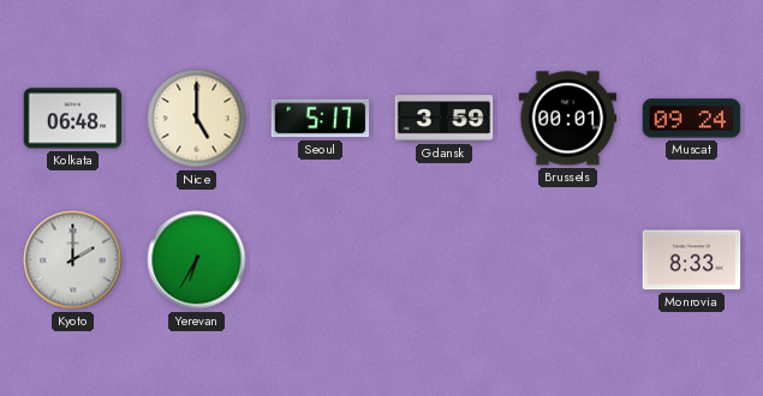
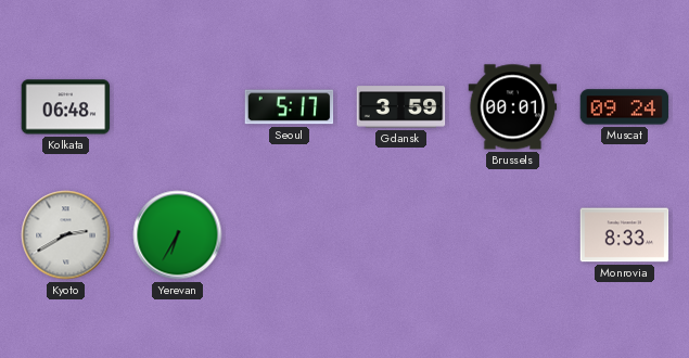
Nice: 5:00 -> none
Kyoto: 2:00 -> 2:40
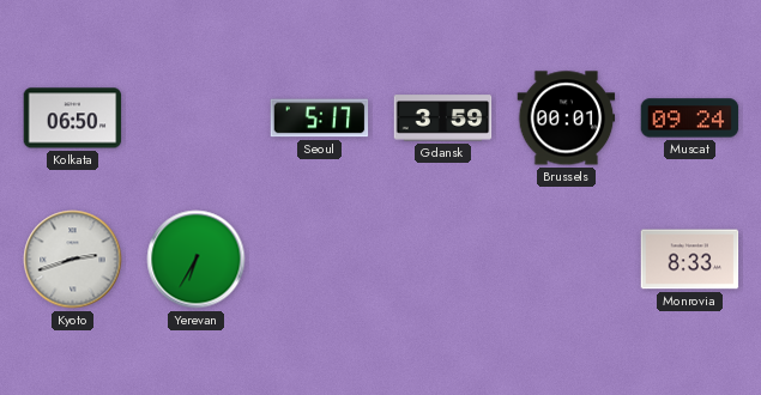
Kolkata: 06:48 -> 06:50
Kyoto: 2:40 -> 2:42
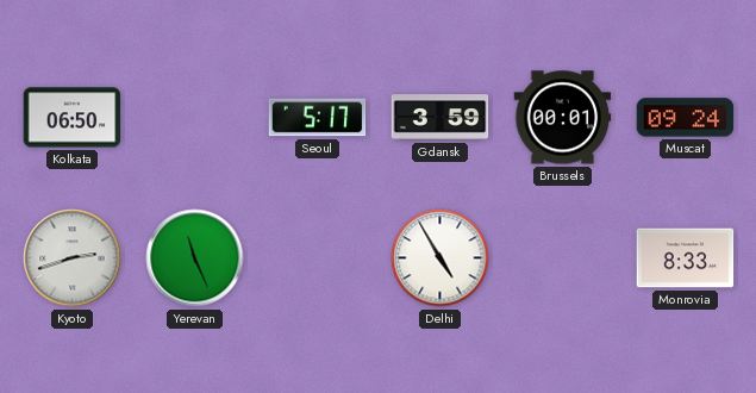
Yerevan: 6:35 -> 11:26
Delhi: none -> 4:55
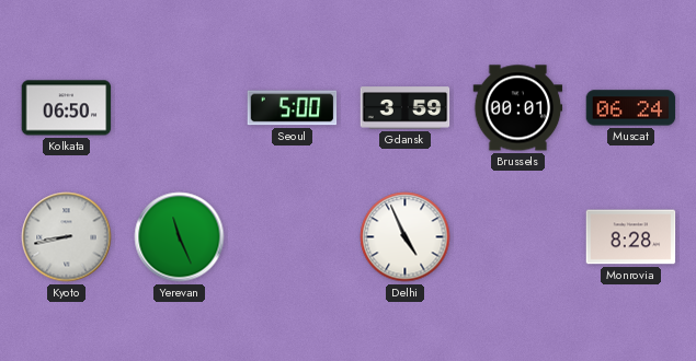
Seoul: 5:17 -> 5:00
Muscat: 09:24 -> 06:24
Kyoto: 2:42 -> 8:43
Delhi: 4:55 -> 4:56
Monrovia: 8:33 -> 8:28
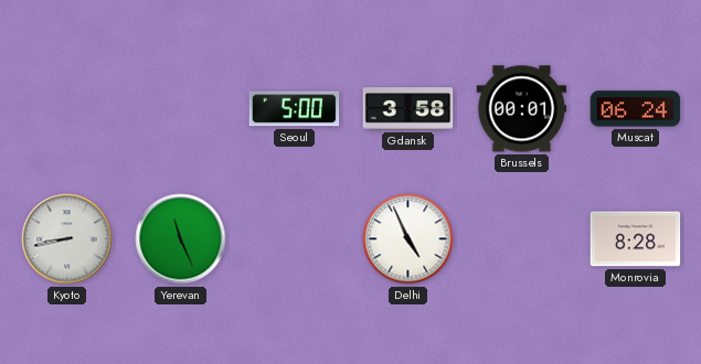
Kolkata: 06:50 -> none
Gdansk: 3:59 -> 3:58
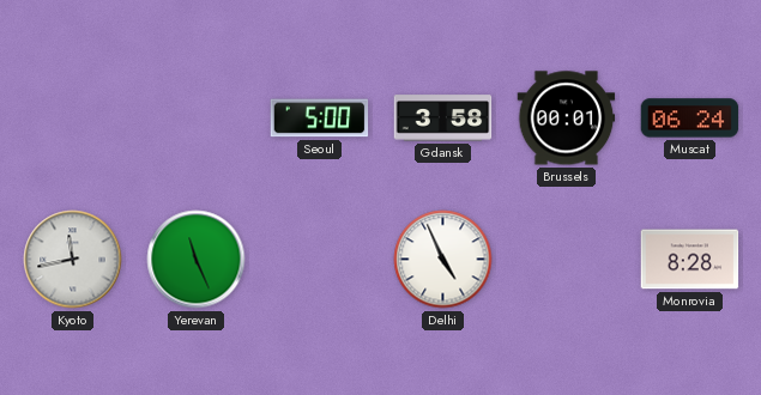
Kyoto: 8:43 -> 11:43
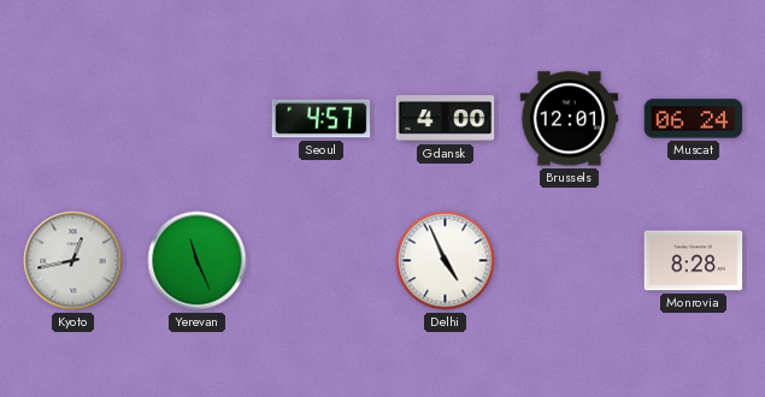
Seoul: 5:00 -> 4:57
Gdansk: 3:58 -> 4:00
Brussels: 00:01 -> 12:01
Kyoto: 11:43 -> 12:43
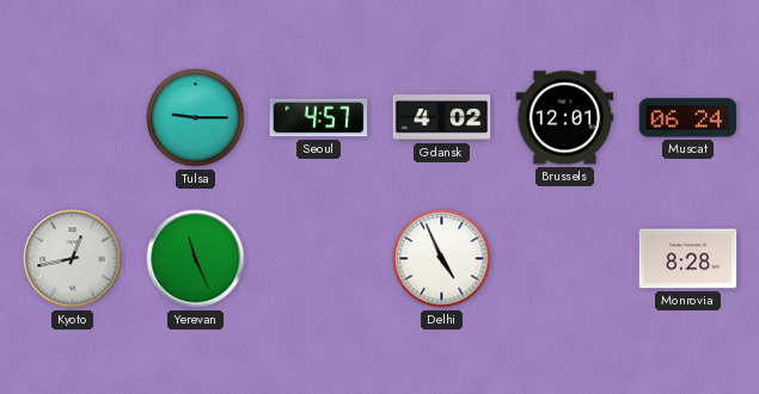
Tulsa: none -> 9:15
Gdansk: 4:00 -> 4:02
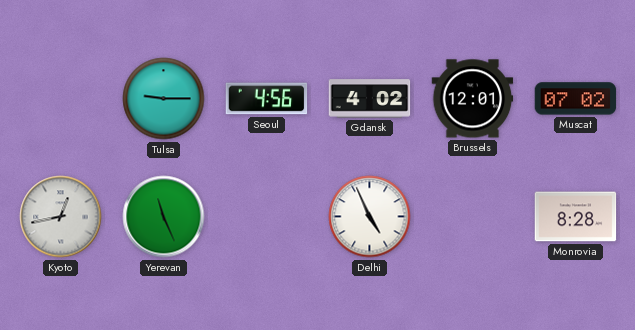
Seoul: 4:57 -> 4:56
Muscat: 06:24 -> 07:02
